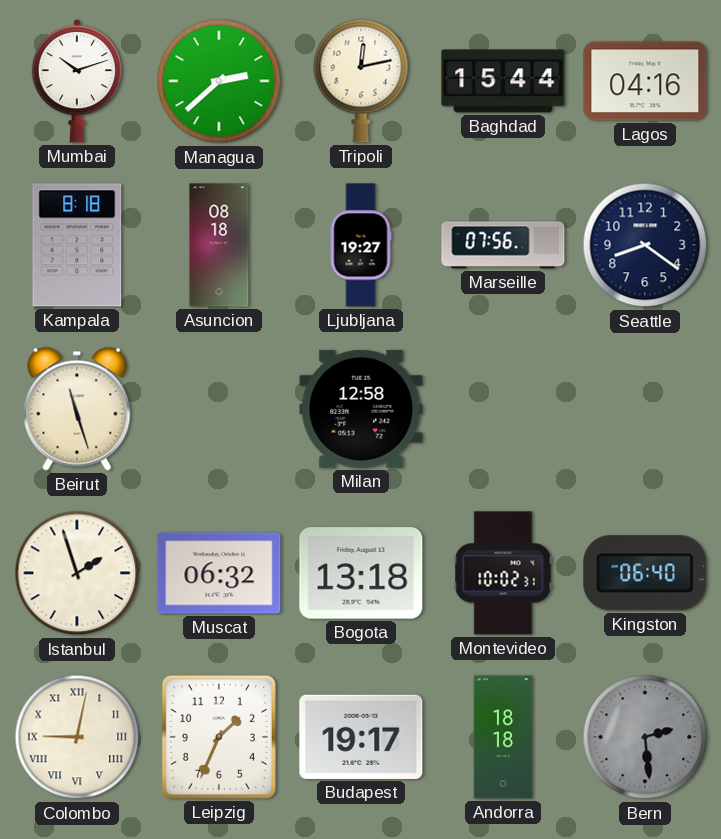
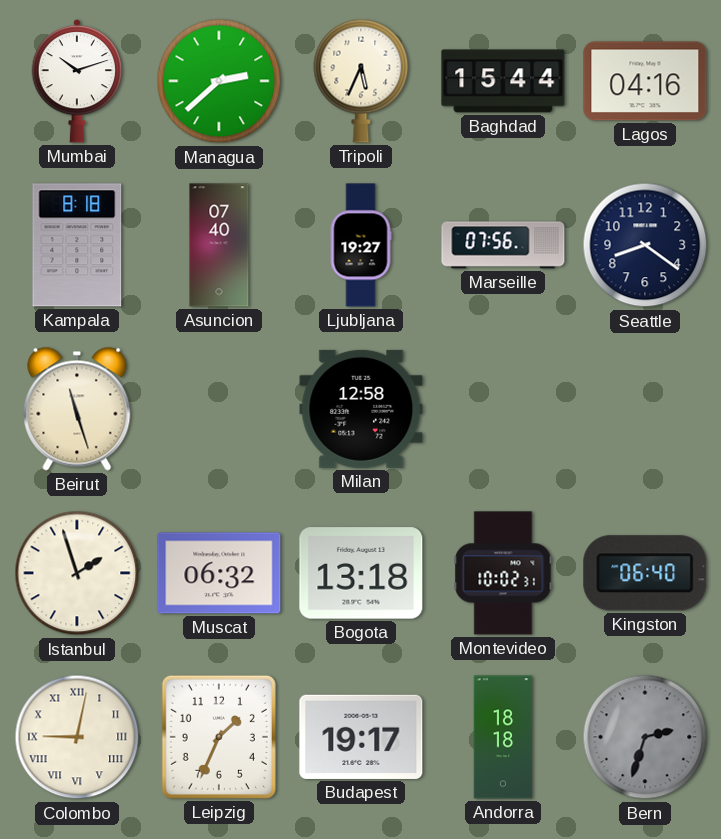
Tripoli: 12:13 -> 5:34
Asuncion: 08:18 -> 07:40
Bern: 2:29 -> 2:33
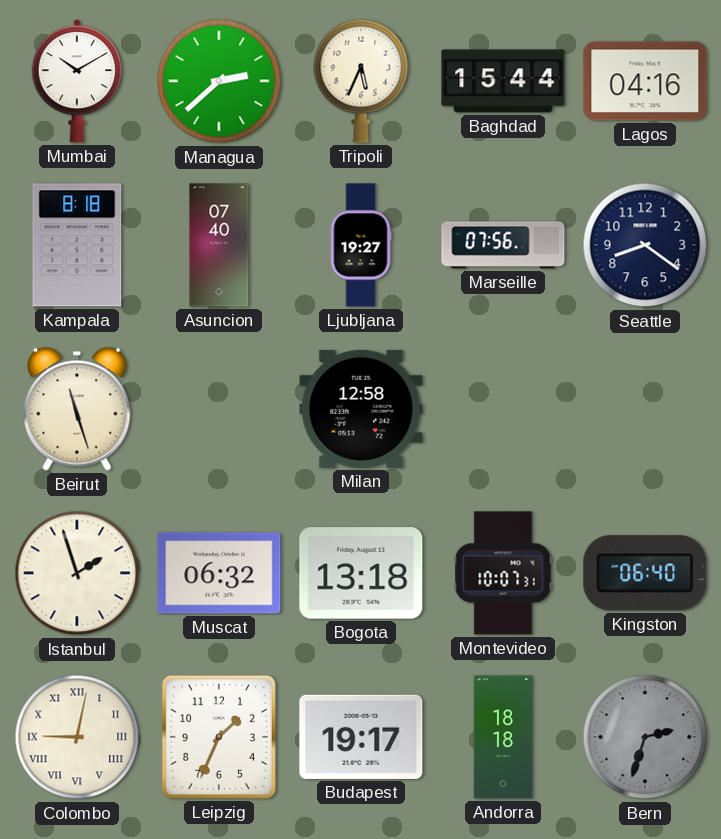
Mumbai: 10:12 -> 10:10
Montevideo: 10:02 -> 10:07
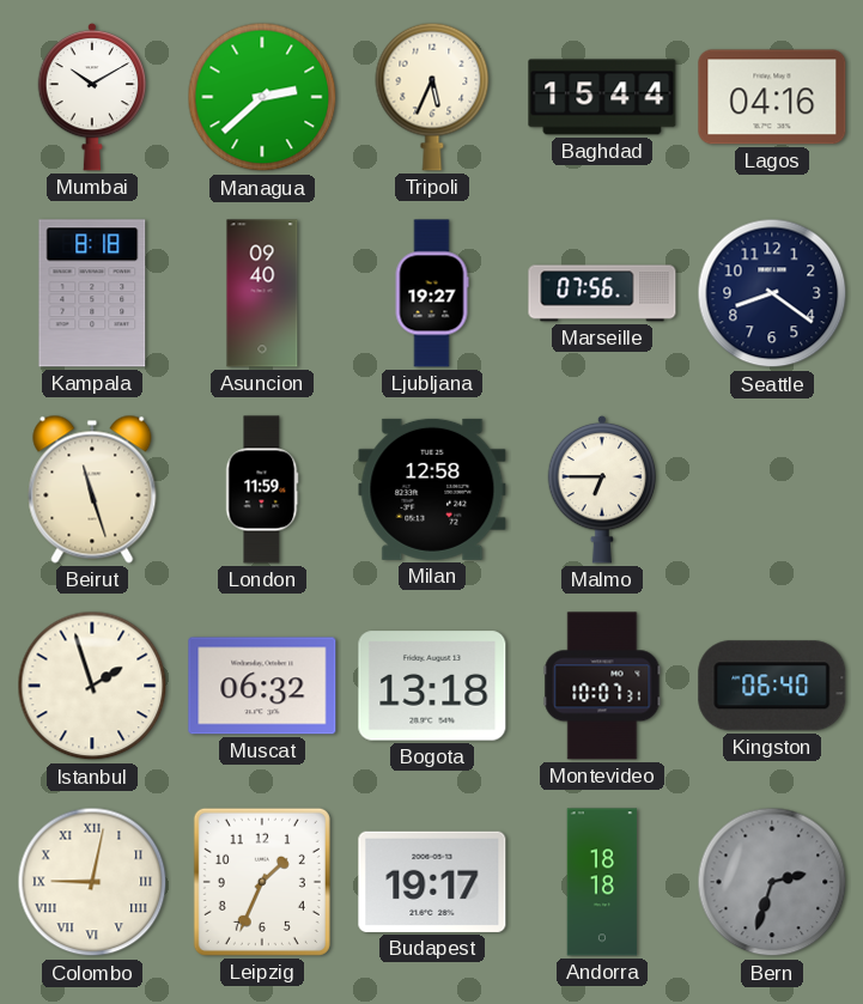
Asuncion: 07:40 -> 09:40
London: none -> 11:59
Malmo: none -> 6:45
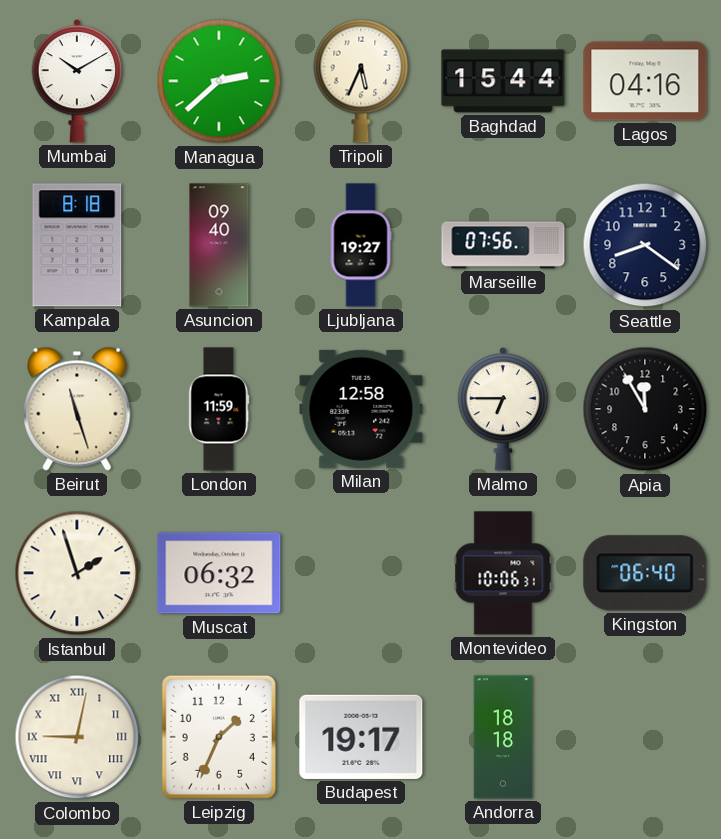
Apia: none -> 11:55
Bogota: 13:18 -> none
Montevideo: 10:07 -> 10:06
Bern: 2:33 -> none
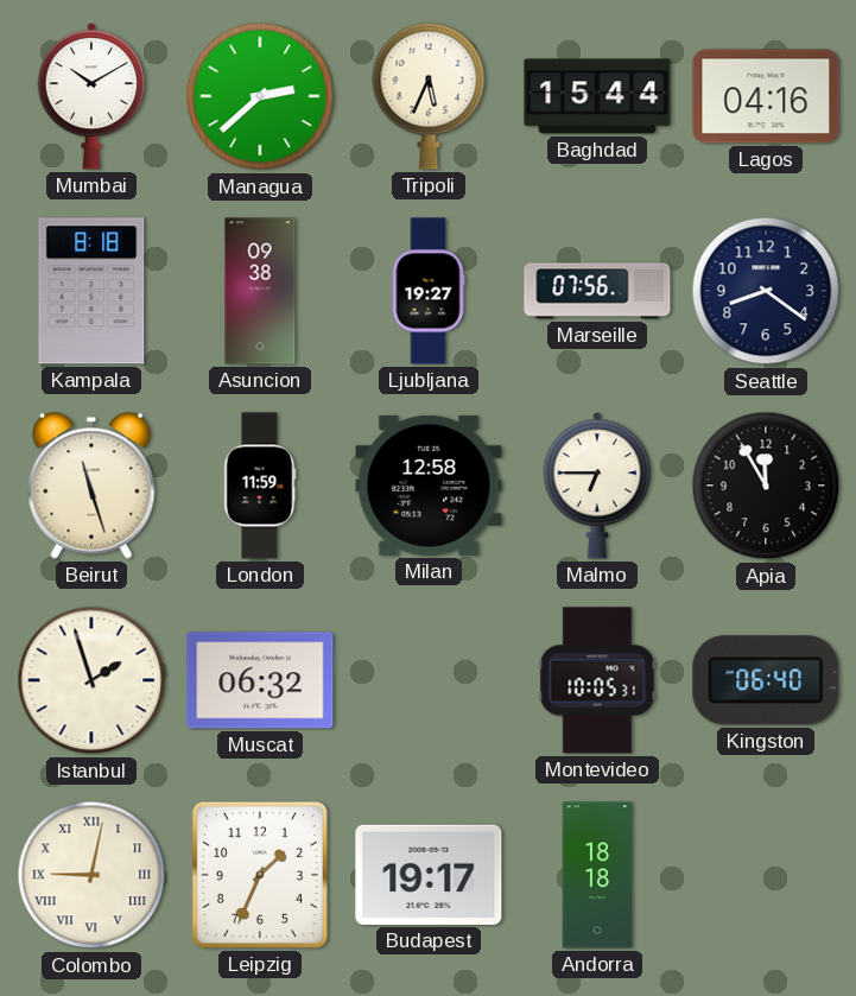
Asuncion: 09:40 -> 09:38
Montevideo: 10:06 -> 10:05
